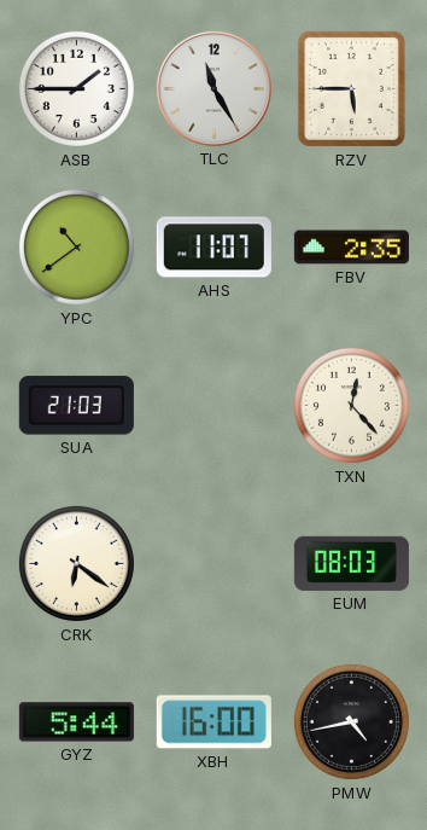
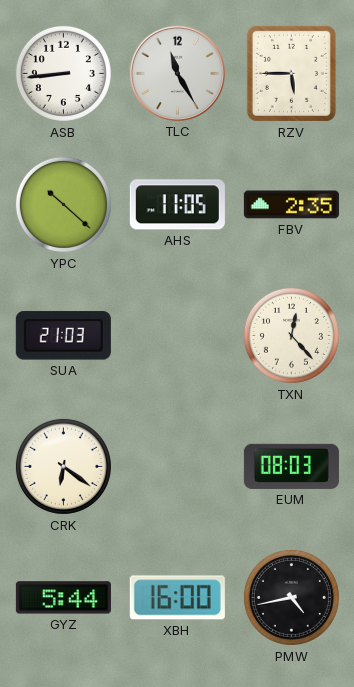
ASB: 1:45 -> 8:44
YPC: 10:39 -> 10:22
AHS: 11:07 -> 11:05
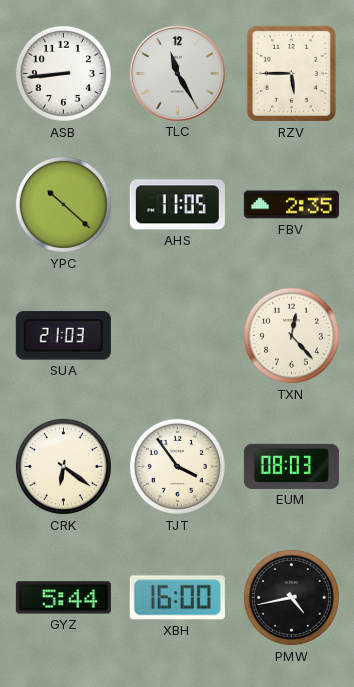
TJT: none -> 3:54
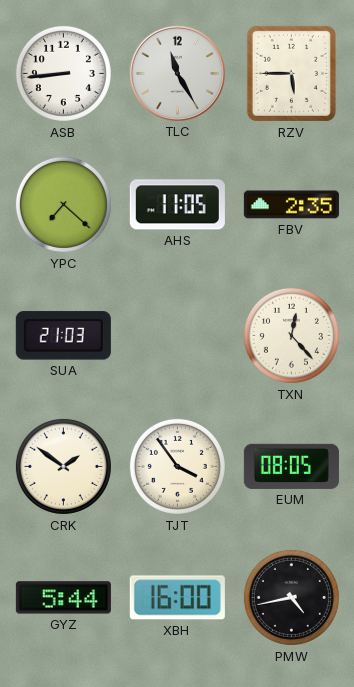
YPC: 10:22 -> 7:22
CRK: 6:21 -> 1:51
EUM: 08:03 -> 08:05
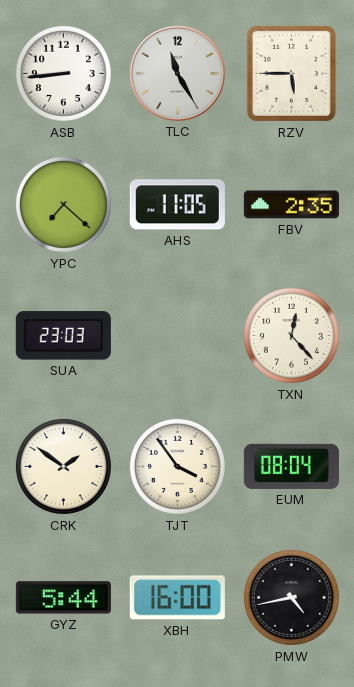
SUA: 21:03 -> 23:03
EUM: 08:05 -> 08:04
